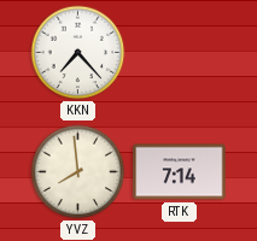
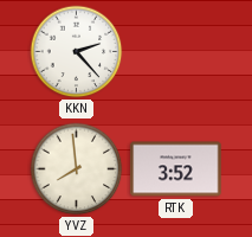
KKN: 7:23 -> 2:23
RTK: 7:14 -> 3:52
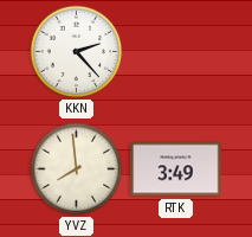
RTK: 3:52 -> 3:49
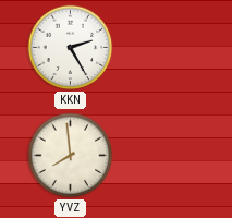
KKN: 2:23 -> 2:25
RTK: 3:49 -> none
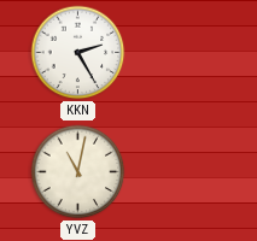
YVZ: 7:59 -> 11:02
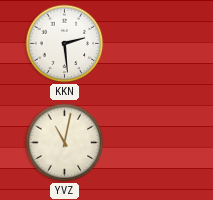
KKN: 2:25 -> 2:29
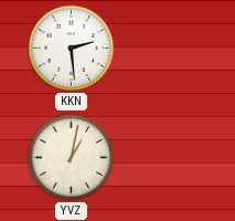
YVZ: 11:02 -> 1:02
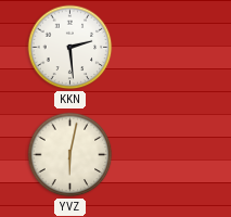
YVZ: 1:02 -> 6:02
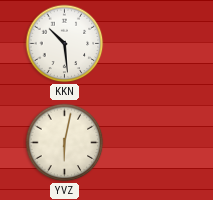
KKN: 2:29 -> 10:29
